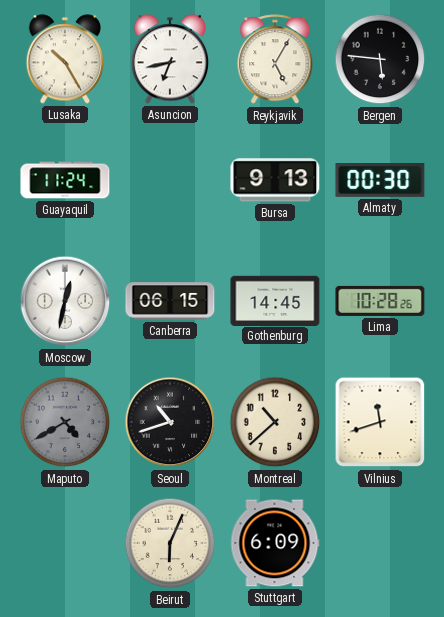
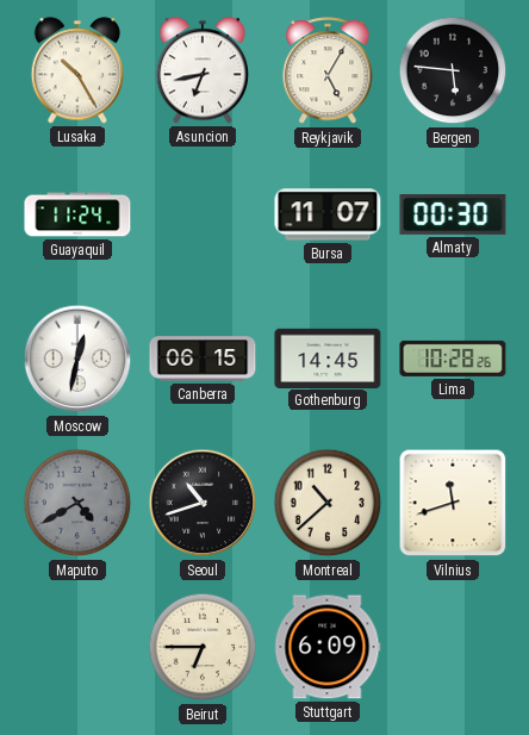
Bursa: 9:13 -> 11:07
Beirut: 6:04 -> 6:45
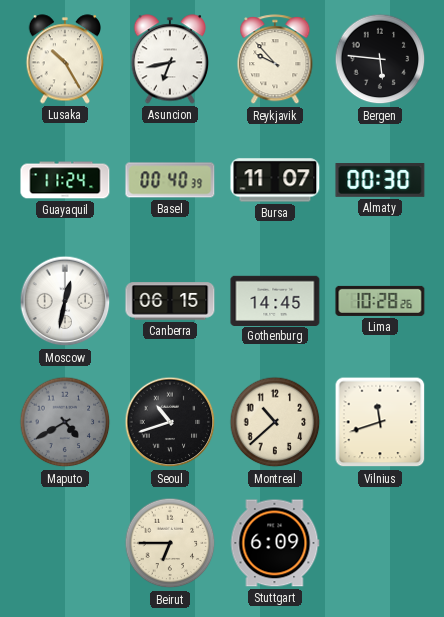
Reykjavik: 5:05 -> 9:53
Basel: none -> 00:40
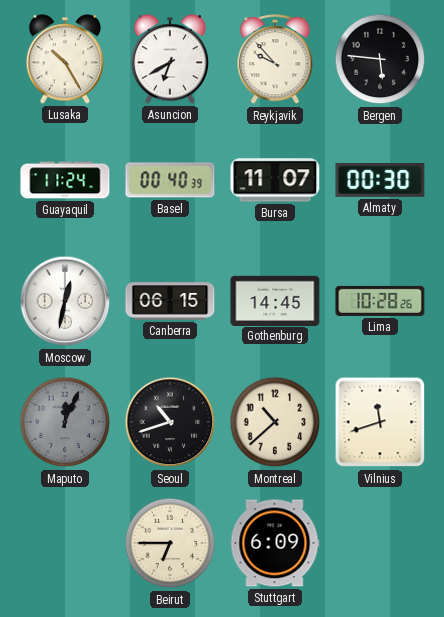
Asuncion: 6:43 -> 6:40
Maputo: 4:40 -> 12:04
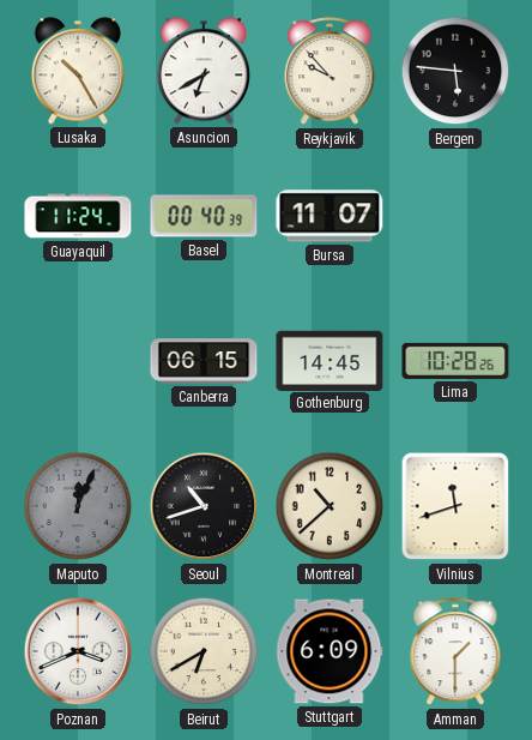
Almaty: 00:30 -> none
Moscow: 12:32 -> none
Poznan: none -> 3:41
Beirut: 6:45 -> 6:40
Amman: none -> 1:30
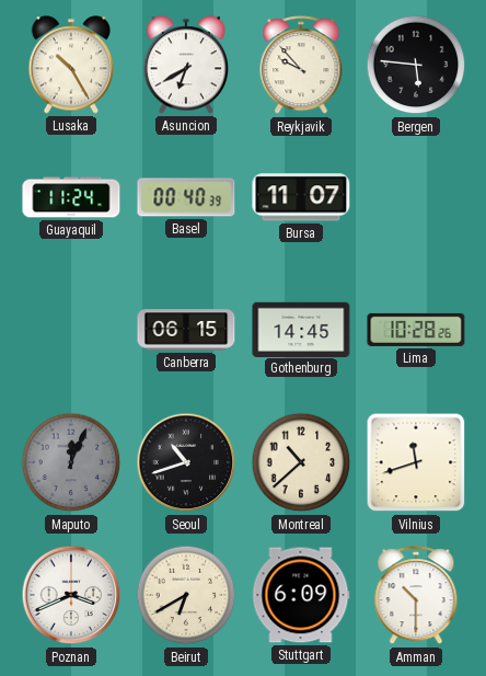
Amman: 1:30 -> 10:30
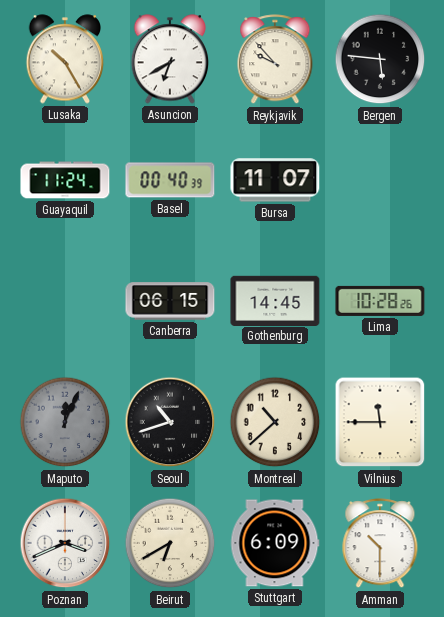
Vilnius: 11:42 -> 11:45
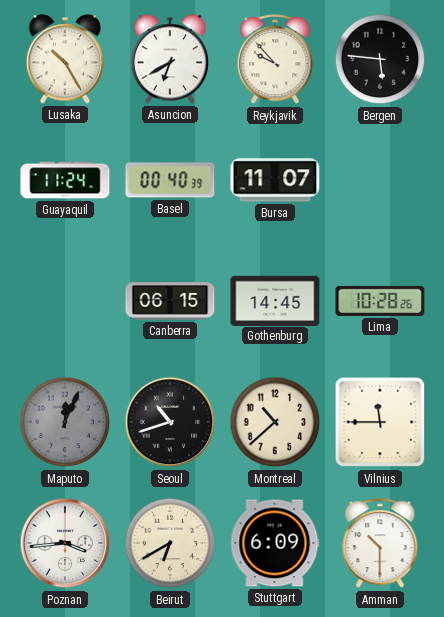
Poznan: 3:41 -> 3:44
